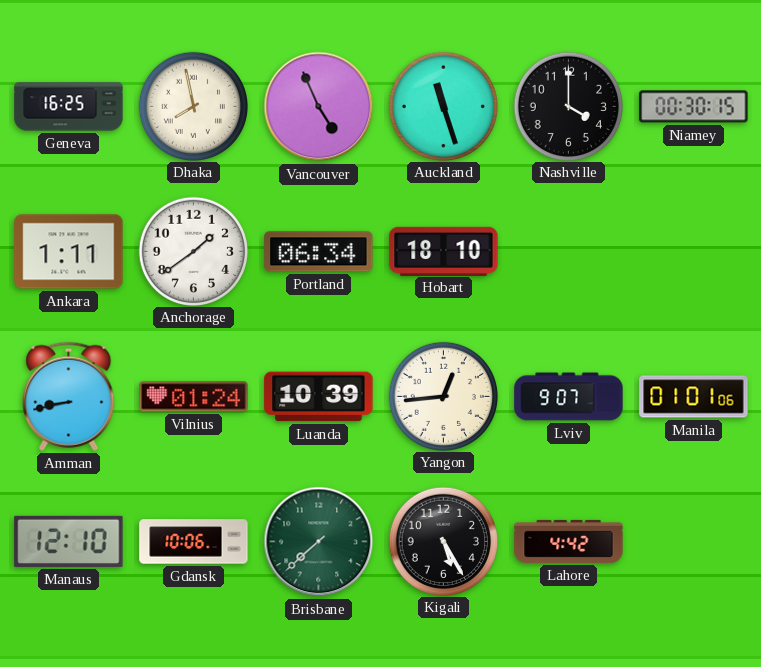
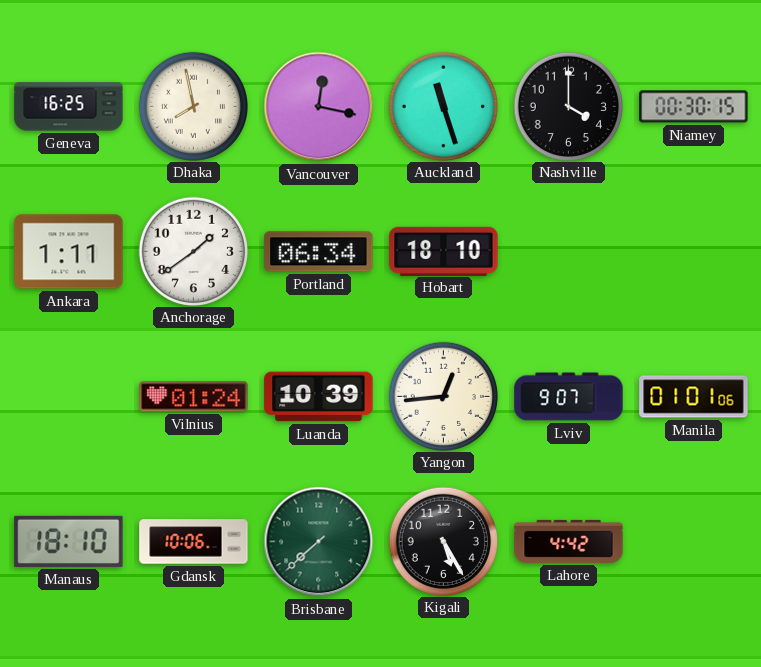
Vancouver: 4:56 -> 12:17
Amman: 8:43 -> none
Manaus: 12:10 -> 18:10
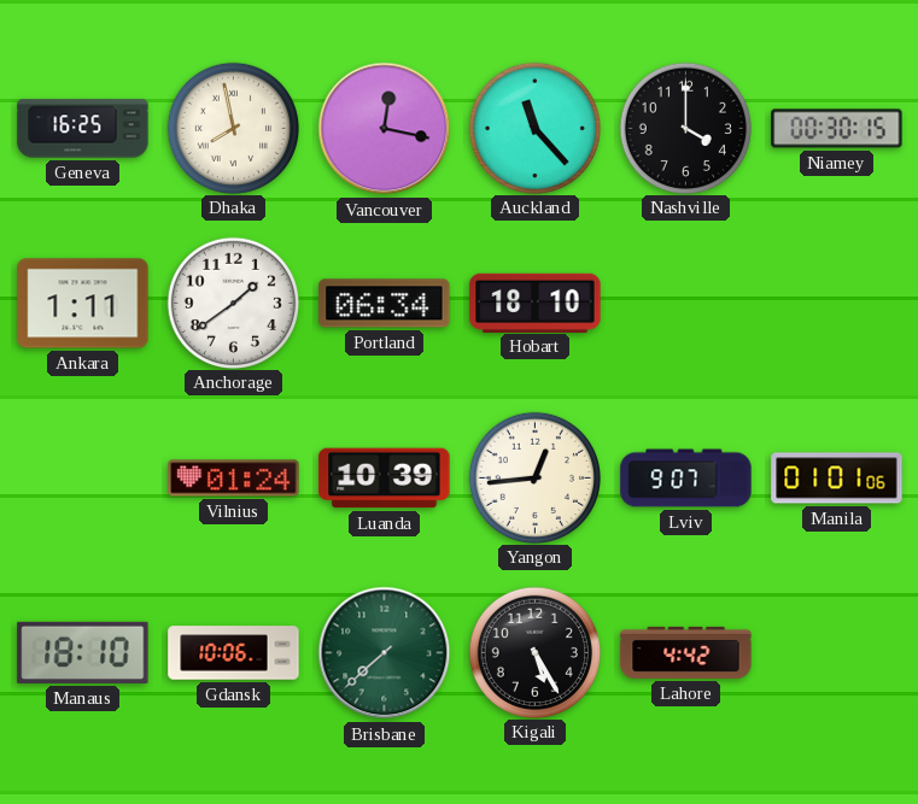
Auckland: 11:27 -> 11:23
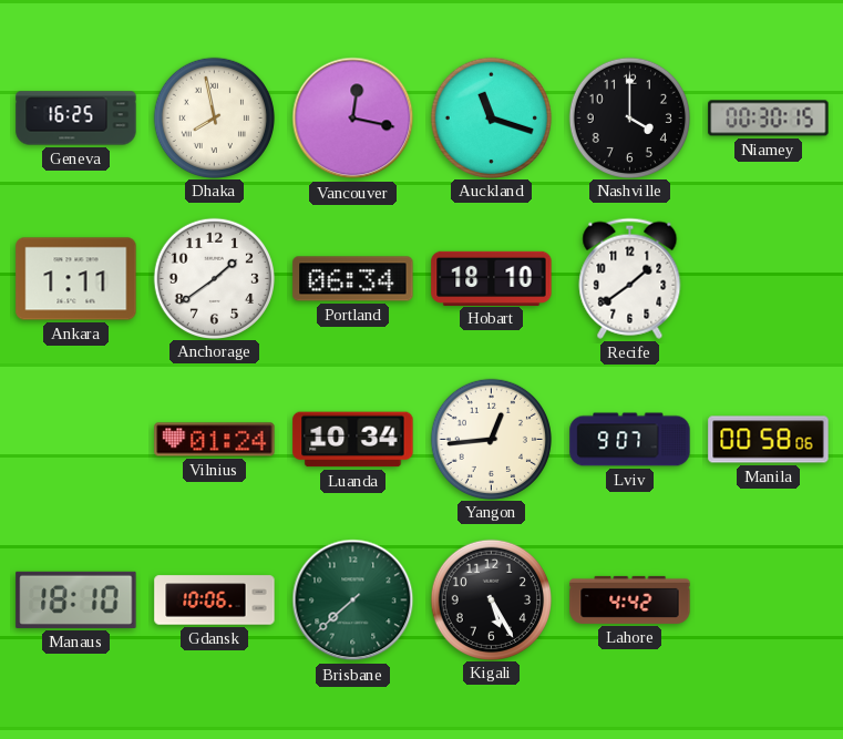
Auckland: 11:23 -> 11:18
Recife: none -> 1:39
Luanda: 10:39 -> 10:34
Manila: 01:01 -> 00:58
